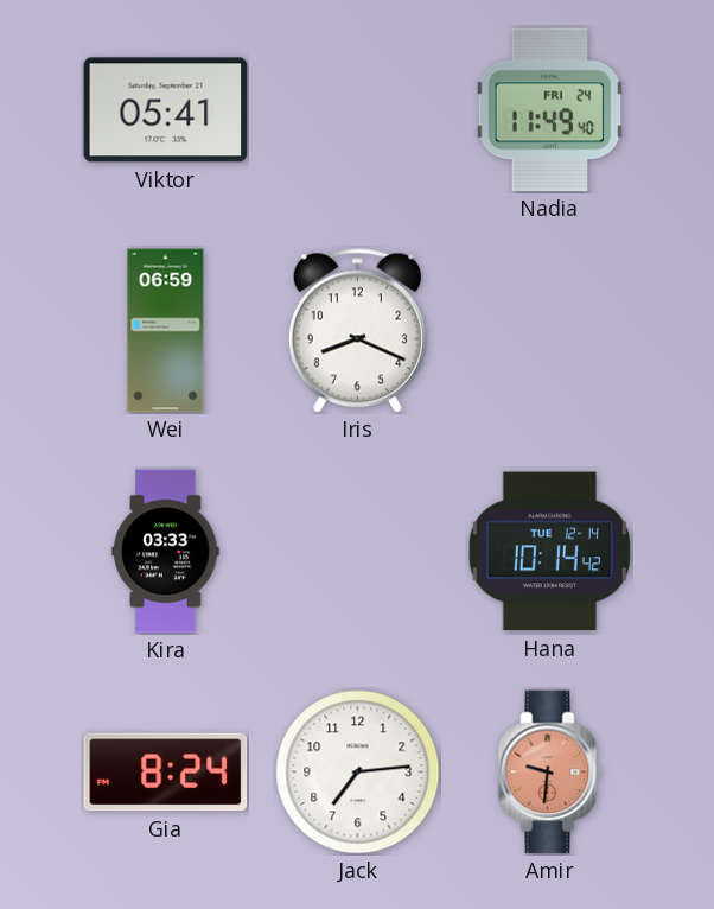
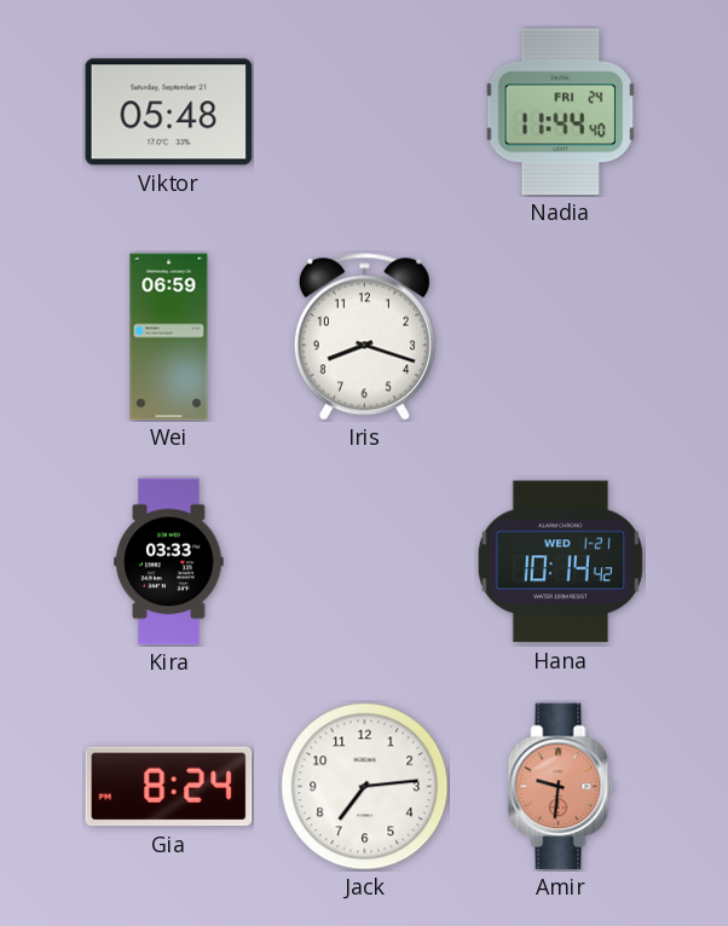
Viktor: 05:41 -> 05:48
Nadia: 11:49 -> 11:44
Iris: 8:19 -> 8:18
Hana date: TUE 12-14 -> WED 1-21
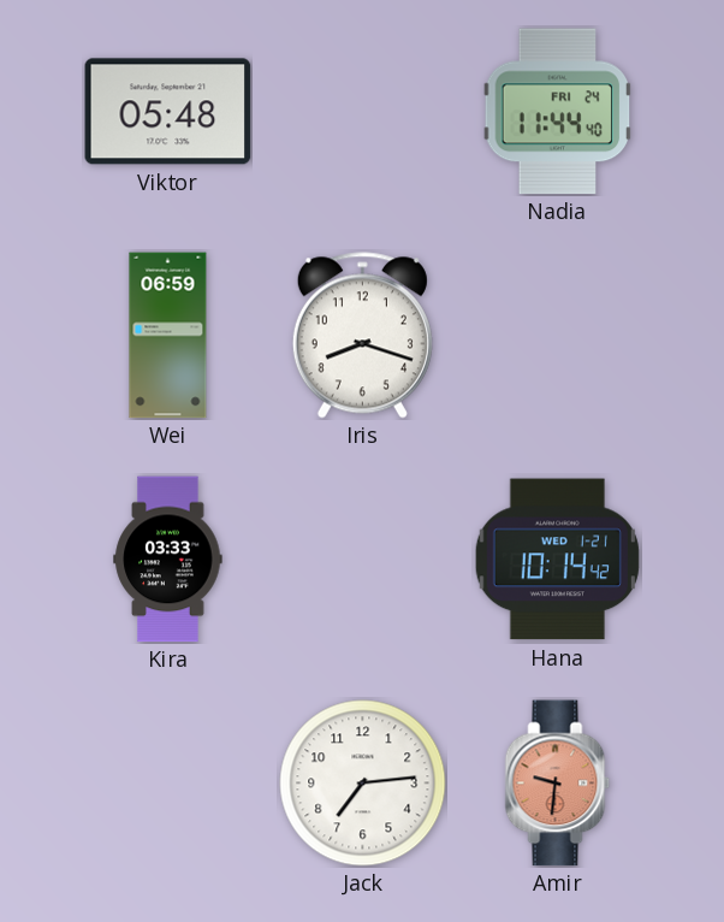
Gia: 8:24 -> none
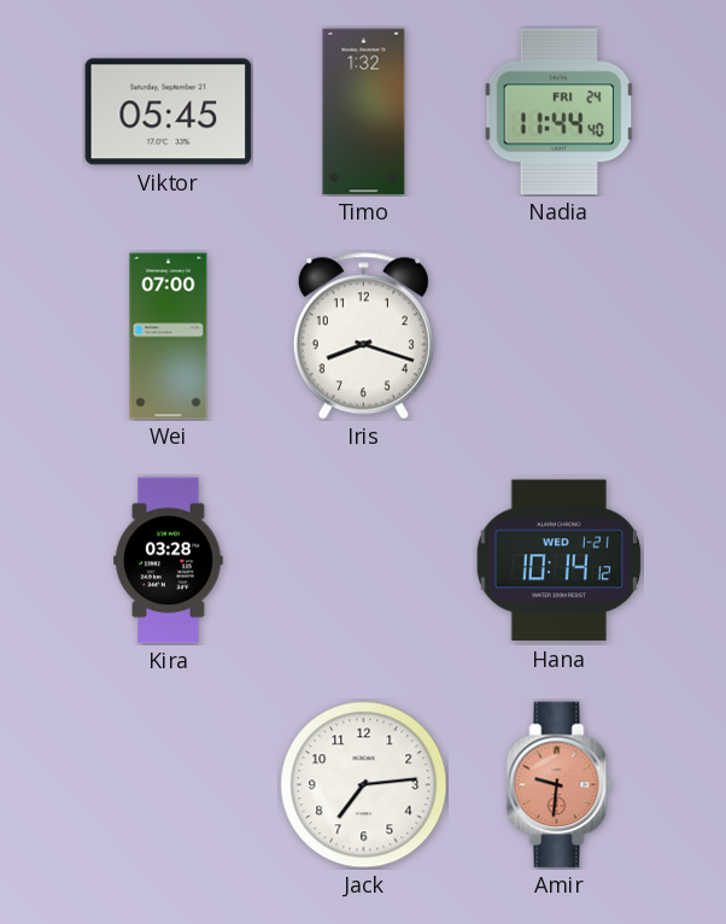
Viktor: 05:48 -> 05:45
Timo: none -> 1:32
Wei: 06:59 -> 07:00
Kira: 03:33 -> 03:28
Hana: 10:14:42 -> 10:14:12
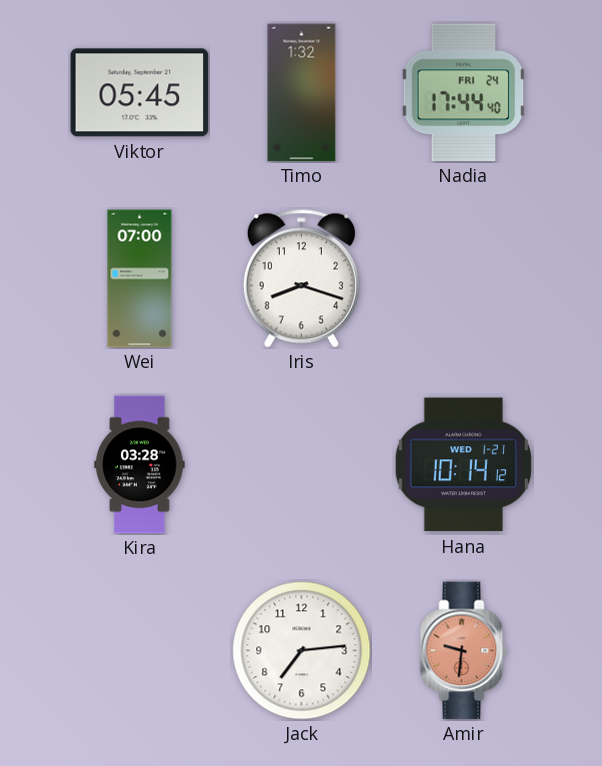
Nadia: 11:44 -> 17:44
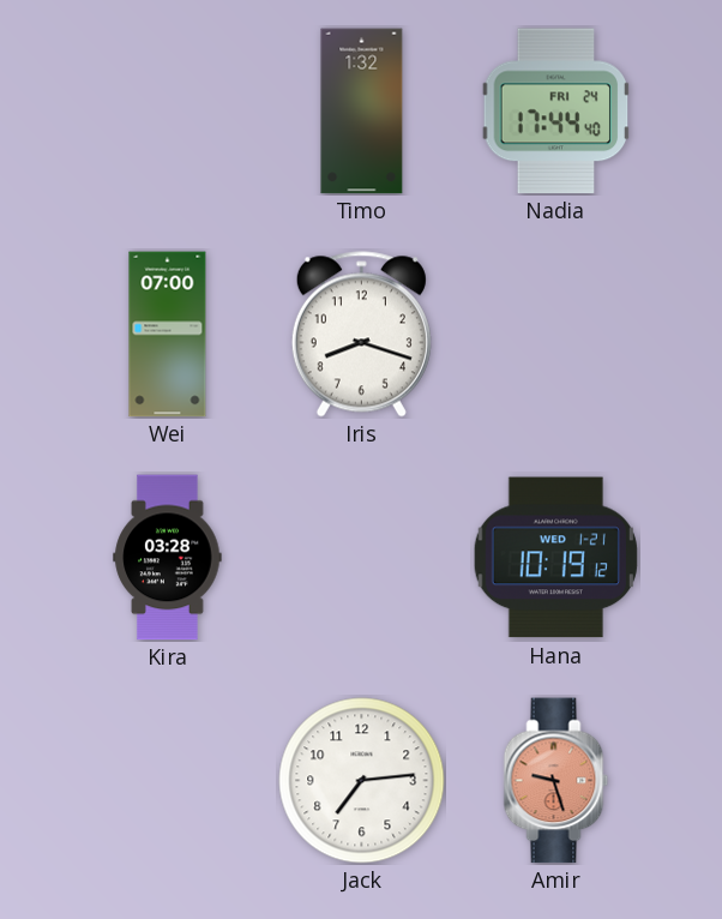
Viktor: 05:45 -> none
Hana: 10:14 -> 10:19
Amir: 9:31 -> 9:27
